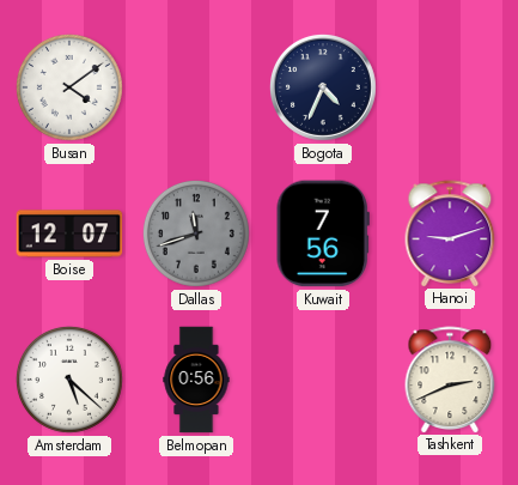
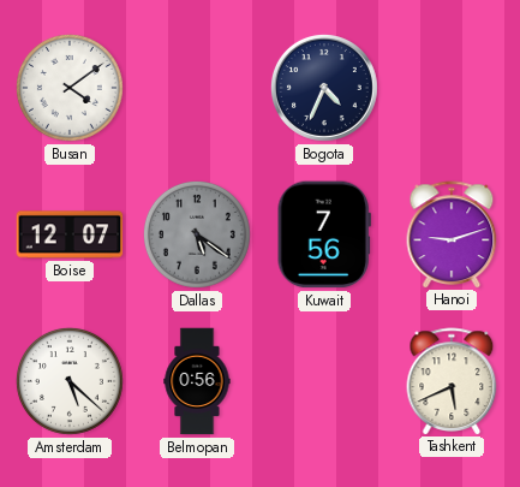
Dallas: 11:42 -> 5:21
Tashkent: 2:41 -> 5:41
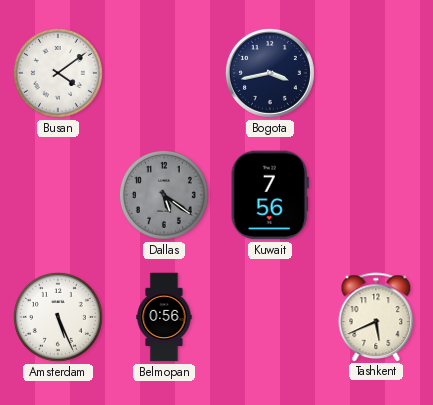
Bogota: 4:34 -> 3:43
Boise: 12:07 -> none
Hanoi: 9:12 -> none
Amsterdam: 5:22 -> 5:26
